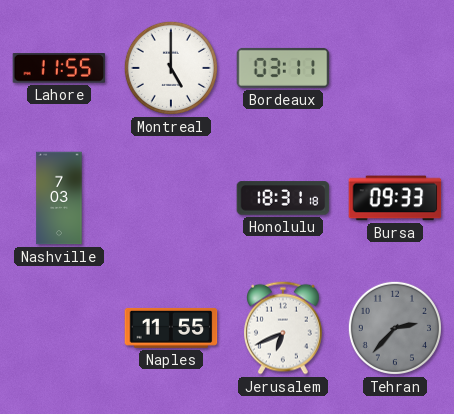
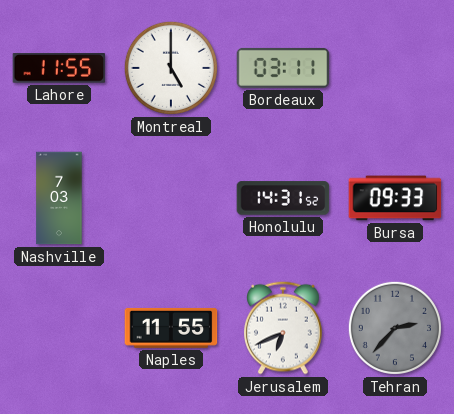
Honolulu: 18:31 -> 14:31
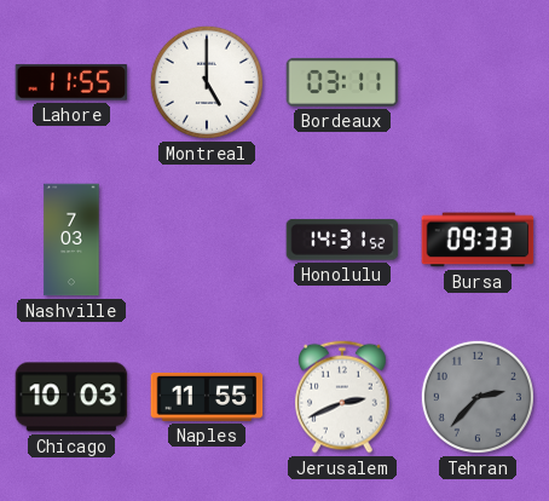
Chicago: none -> 10:03
Jerusalem: 6:41 -> 2:41
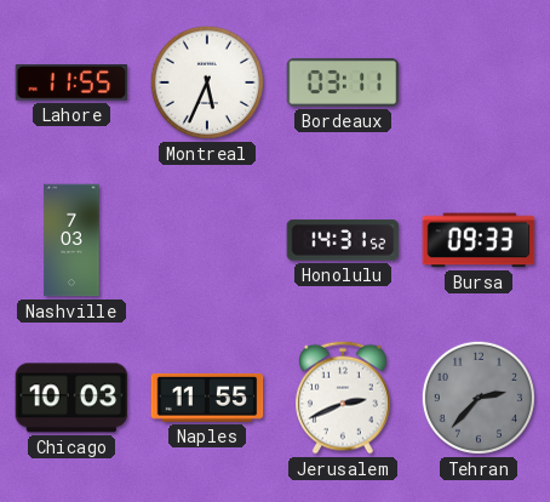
Montreal: 5:00 -> 5:34
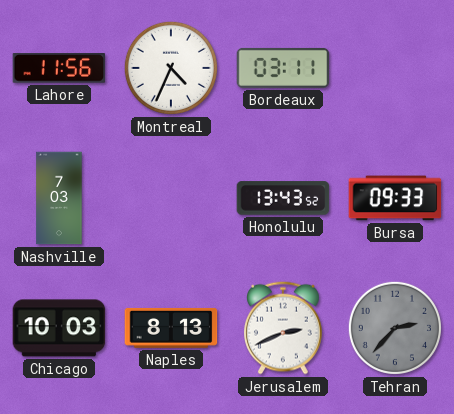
Lahore: 11:55 -> 11:56
Montreal: 5:34 -> 4:34
Honolulu: 14:31 -> 13:43
Naples: 11:55 -> 8:13
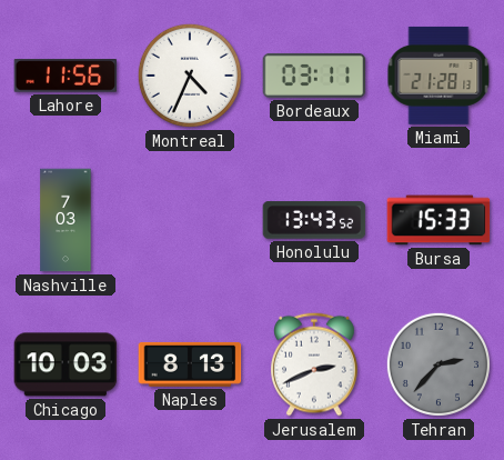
Miami: none -> 21:28
Bursa: 09:33 -> 15:33
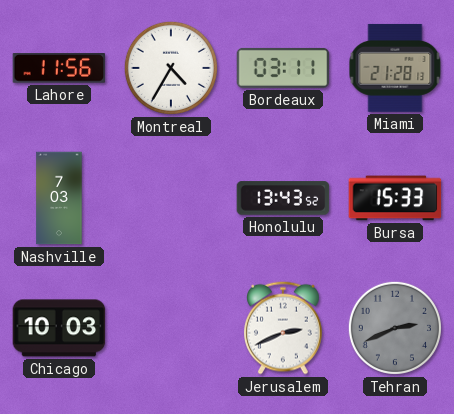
Montreal: 4:34 -> 4:35
Naples: 8:13 -> none
Tehran: 2:37 -> 2:41
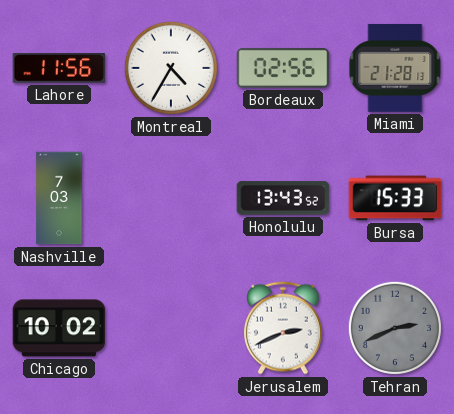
Bordeaux: 03:11 -> 02:56
Chicago: 10:03 -> 10:02
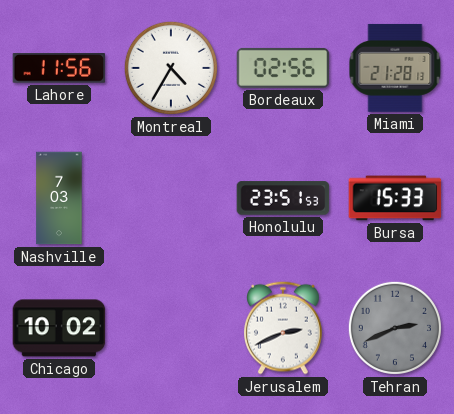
Honolulu: 13:43 -> 23:51
